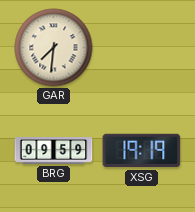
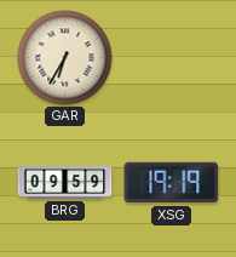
GAR: 7:31 -> 6:35
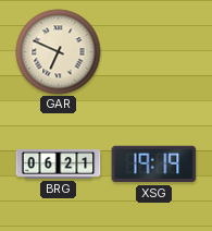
GAR: 6:35 -> 6:49
BRG: 09:59 -> 06:21
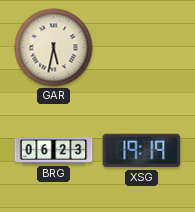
GAR: 6:49 -> 5:32
BRG: 06:21 -> 06:23
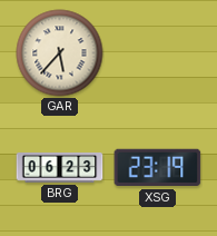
GAR: 5:32 -> 5:37
XSG: 19:19 -> 23:19
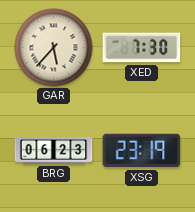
XED: none -> 7:30
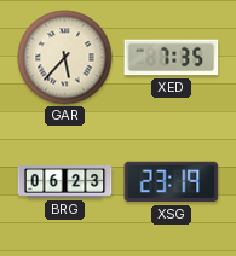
XED: 7:30 -> 7:35
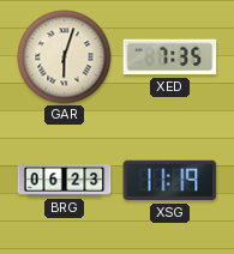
GAR: 5:37 -> 6:03
XSG: 23:19 -> 11:19
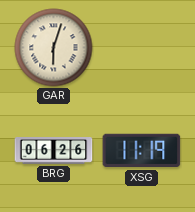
XED: 7:35 -> none
BRG: 06:23 -> 06:26
